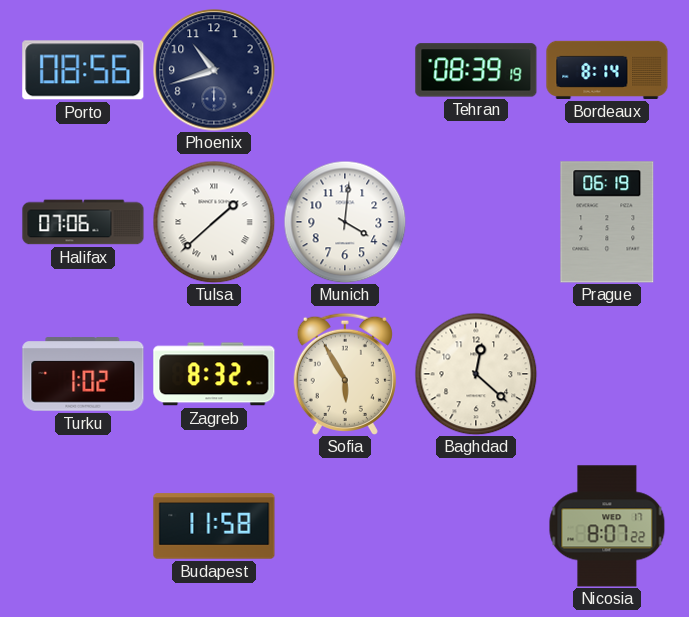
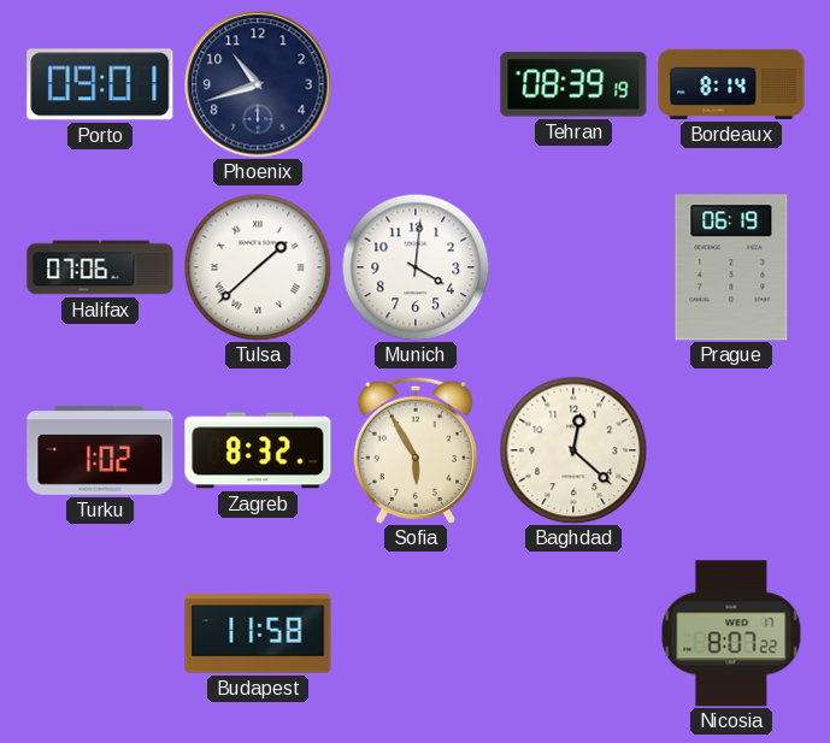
Porto: 08:56 -> 09:01
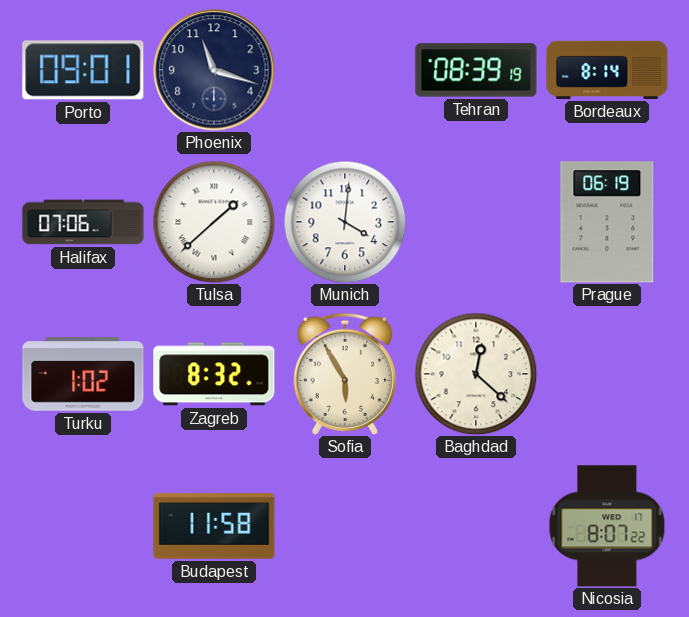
Phoenix: 10:42 -> 11:18
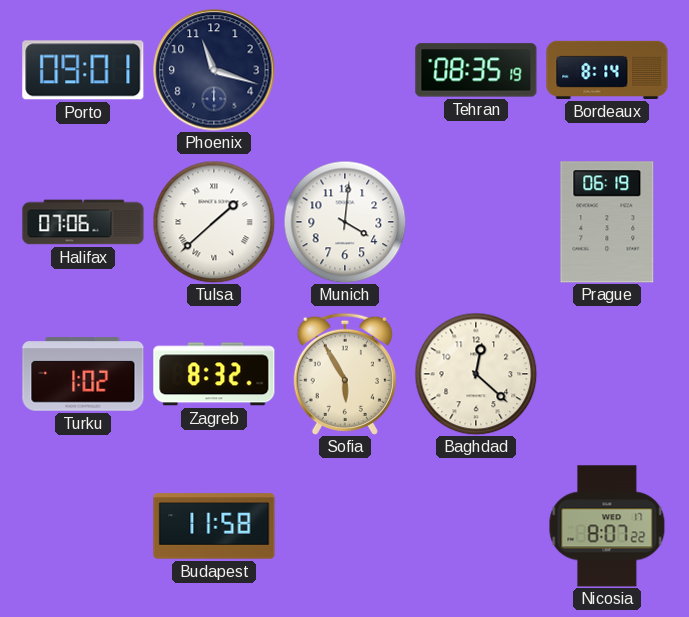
Tehran: 08:39 -> 08:35
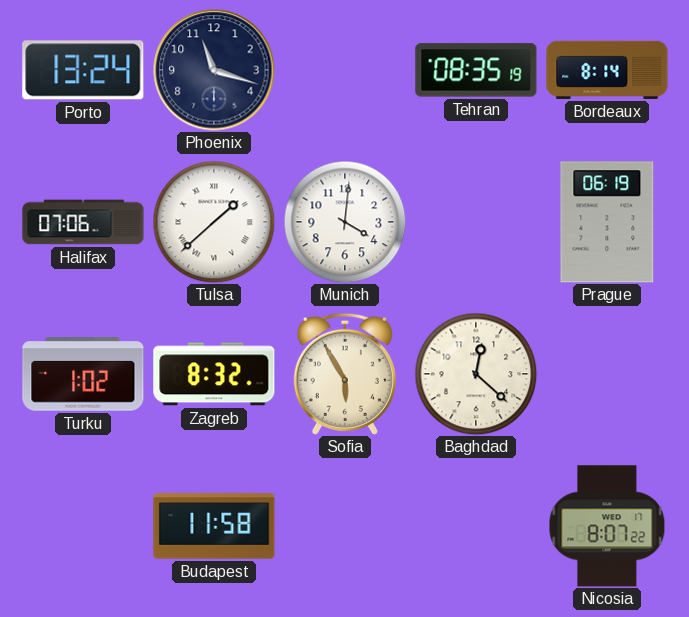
Porto: 09:01 -> 13:24
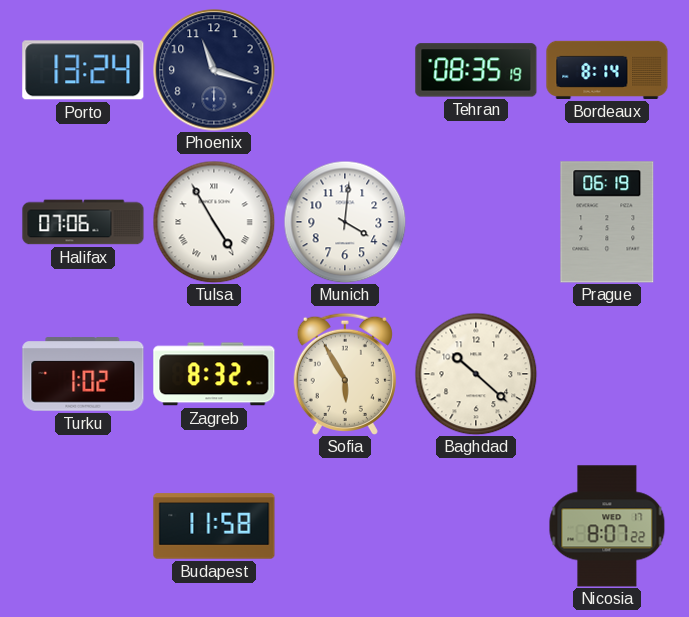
Tulsa: 1:38 -> 4:55
Baghdad: 12:22 -> 10:22
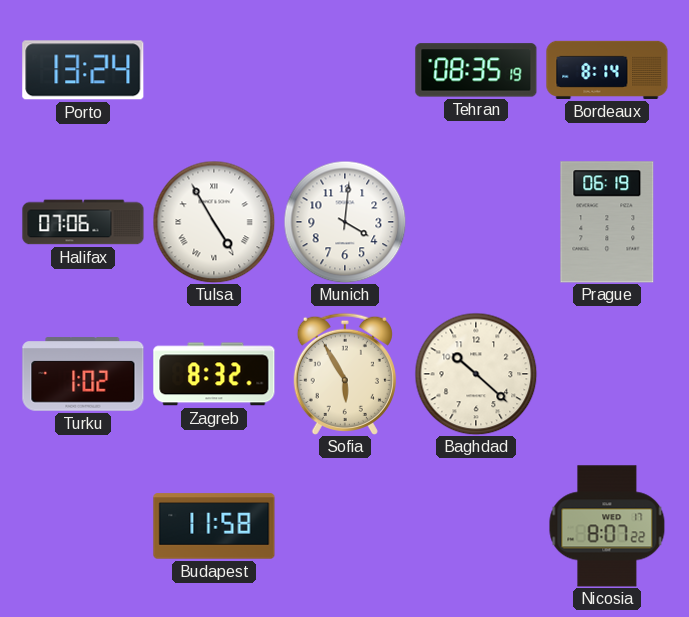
Phoenix: 11:18 -> none
